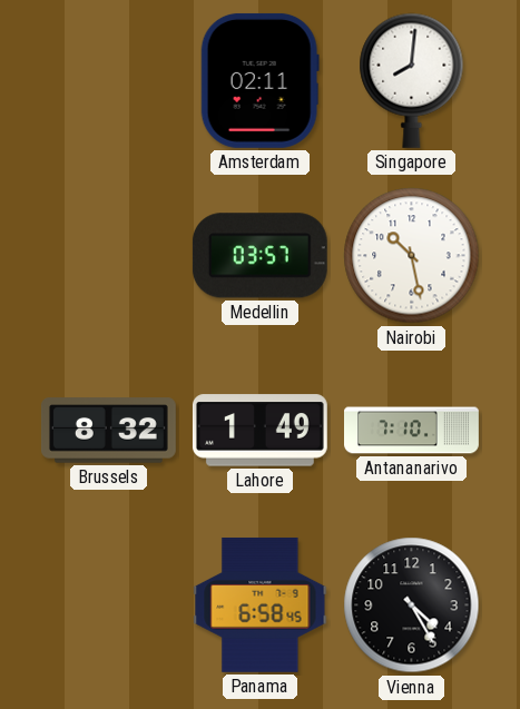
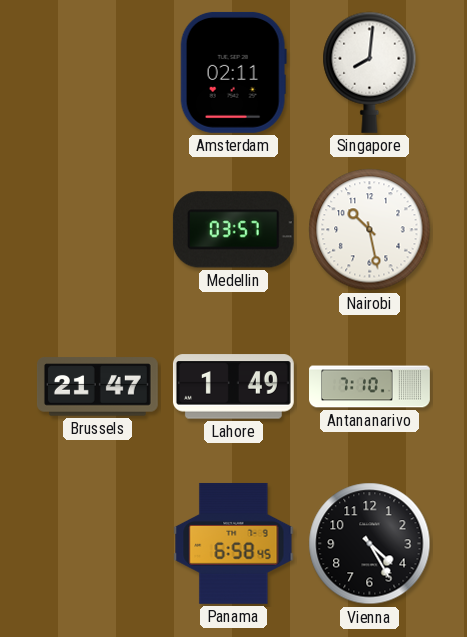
Brussels: 8:32 -> 21:47
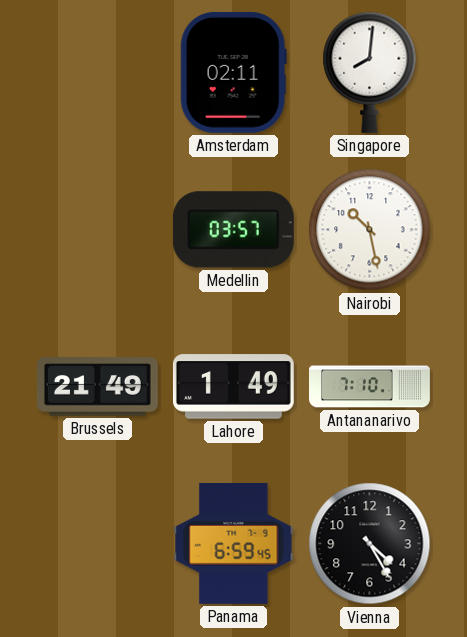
Brussels: 21:47 -> 21:49
Panama: 6:58 -> 6:59
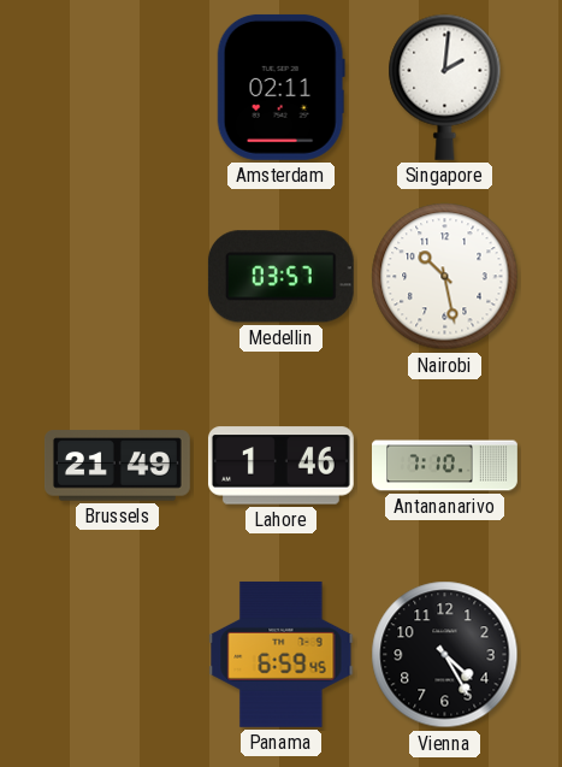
Singapore: 8:01 -> 2:01
Lahore: 1:49 -> 1:46
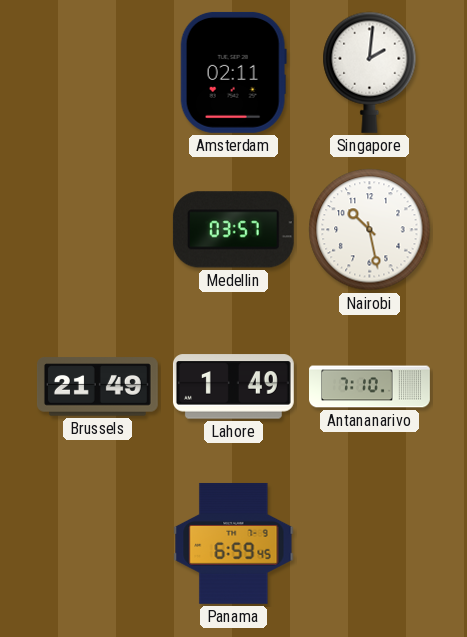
Lahore: 1:46 -> 1:49
Vienna: 4:25 -> none
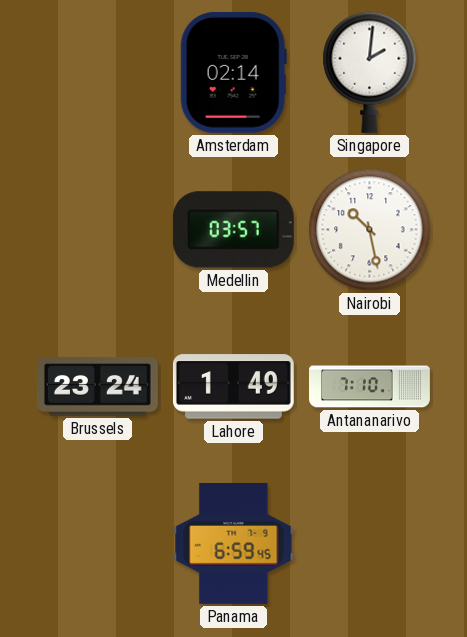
Amsterdam: 02:11 -> 02:14
Brussels: 21:49 -> 23:24
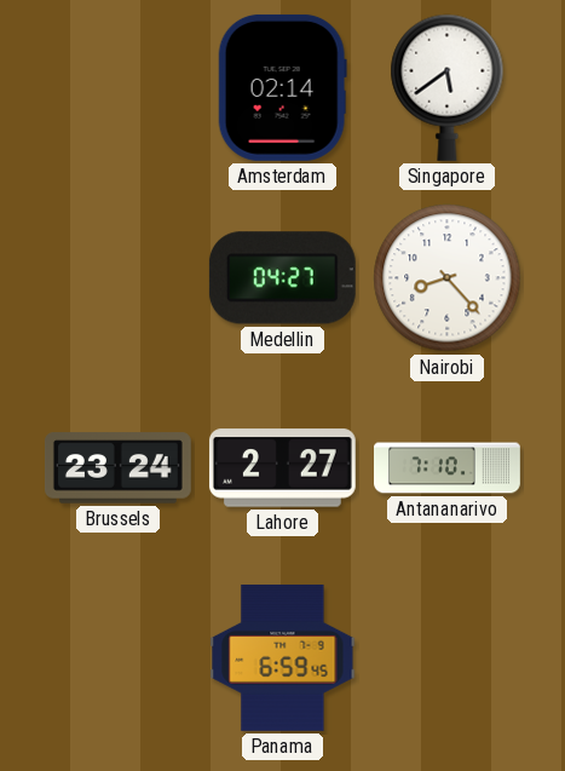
Singapore: 2:01 -> 5:39
Medellin: 03:57 -> 04:27
Nairobi: 10:28 -> 8:23
Lahore: 1:49 -> 2:27
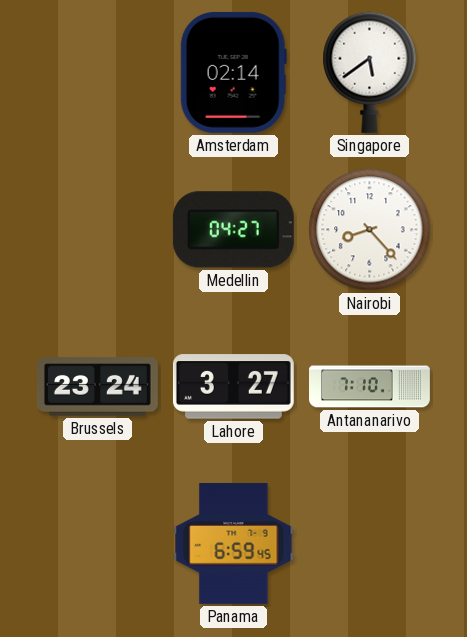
Lahore: 2:27 -> 3:27
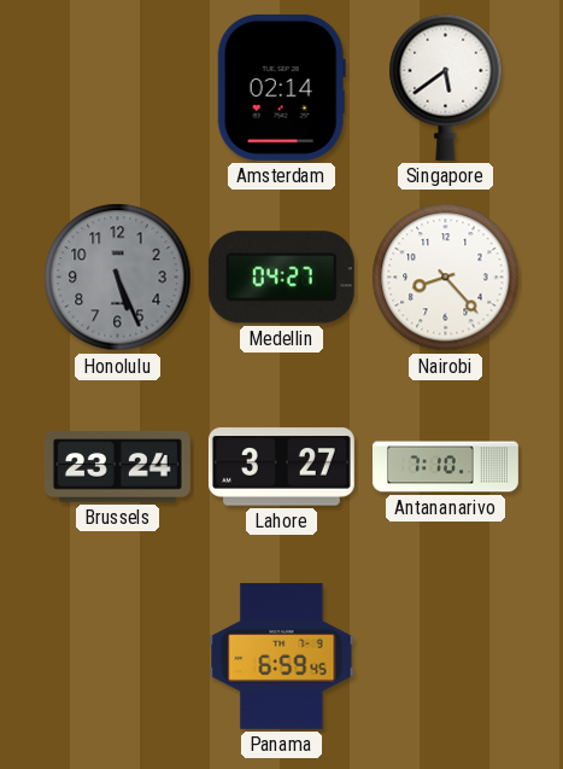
Honolulu: none -> 5:26
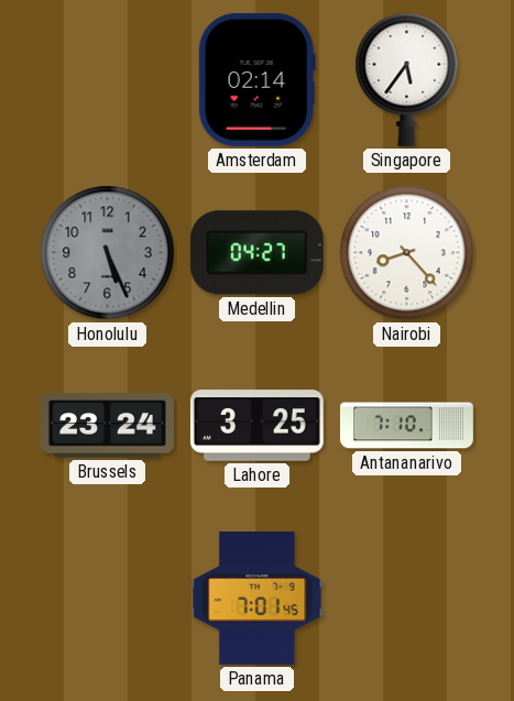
Singapore: 5:39 -> 5:36
Lahore: 3:27 -> 3:25
Panama: 6:59 -> 7:01
